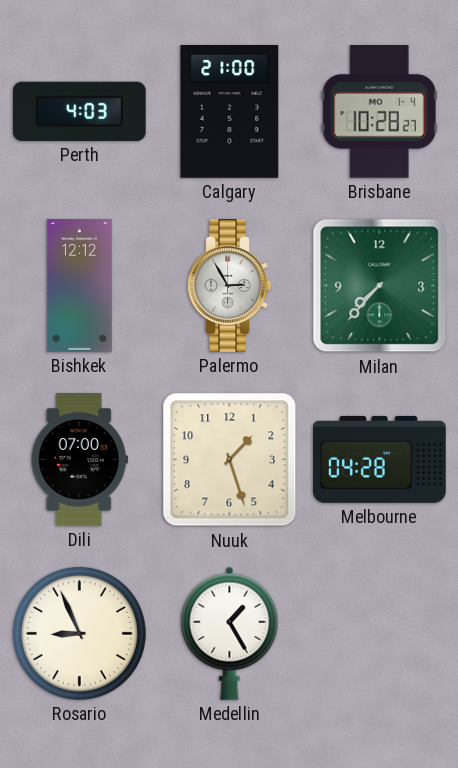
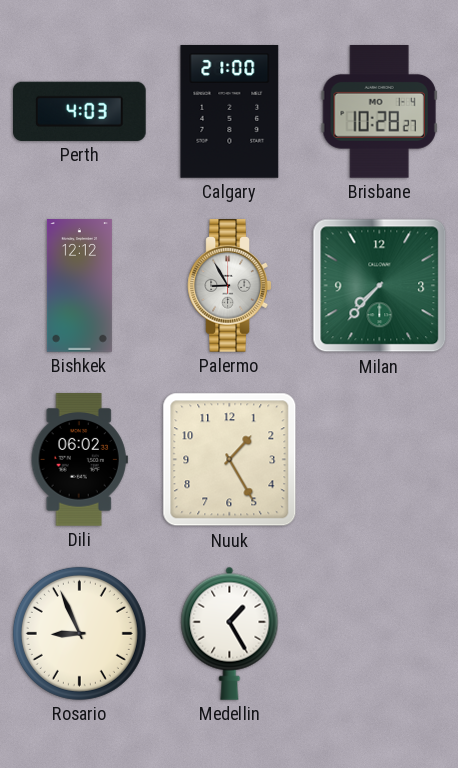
Palermo: 2:55 -> 8:55
Dili: 07:00 -> 06:02
Nuuk: 1:27 -> 1:25
Melbourne: 04:28 -> none
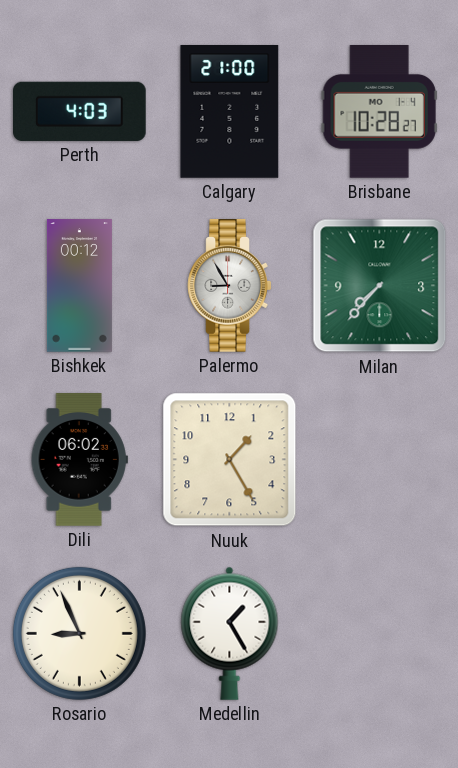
Bishkek: 12:12 -> 00:12
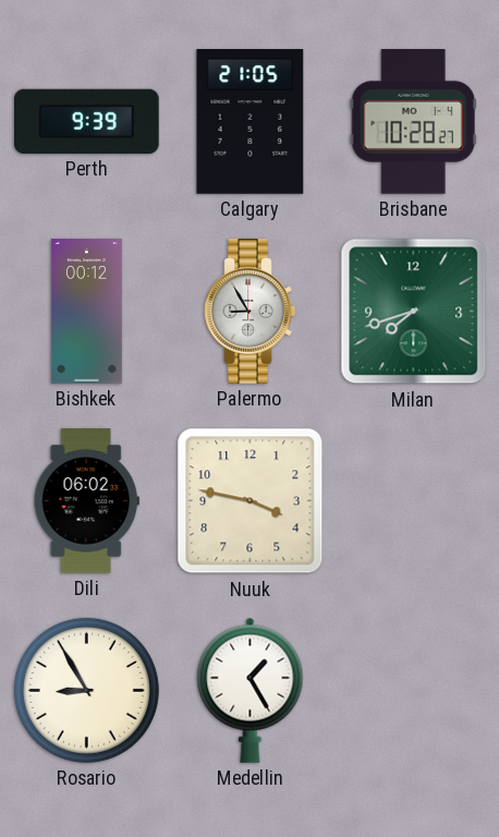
Perth: 4:03 -> 9:39
Calgary: 21:00 -> 21:05
Milan: 7:37 -> 7:42
Nuuk: 1:25 -> 3:47
Rosario: 8:56 -> 8:55
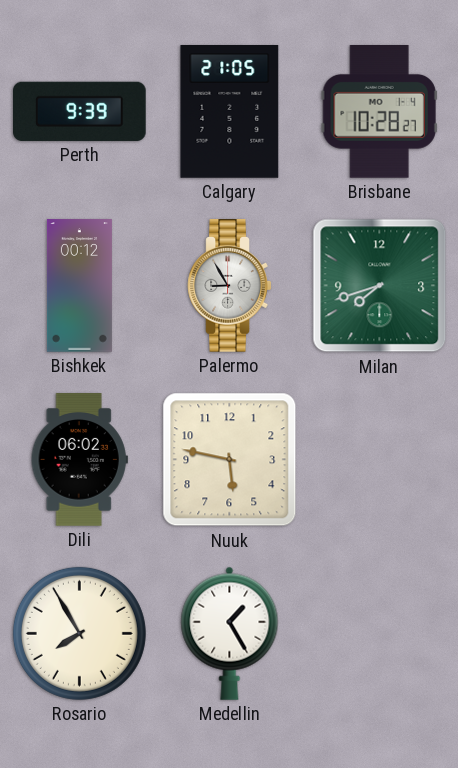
Nuuk: 3:47 -> 5:47
Rosario: 8:55 -> 7:55
